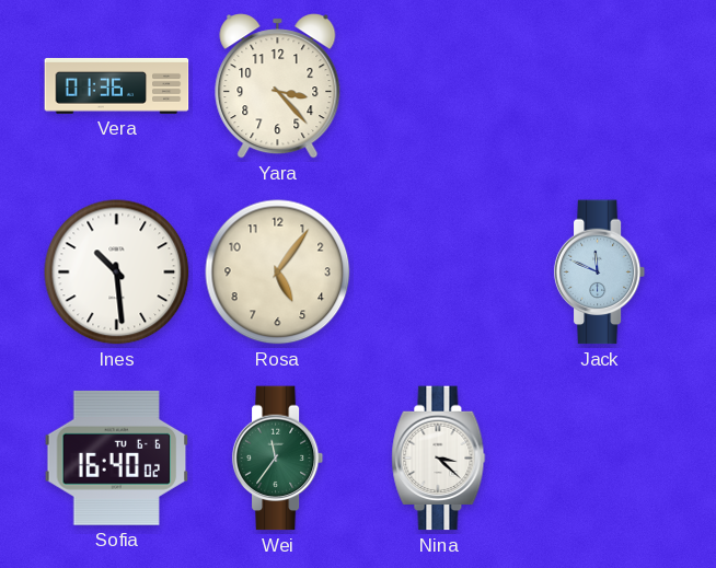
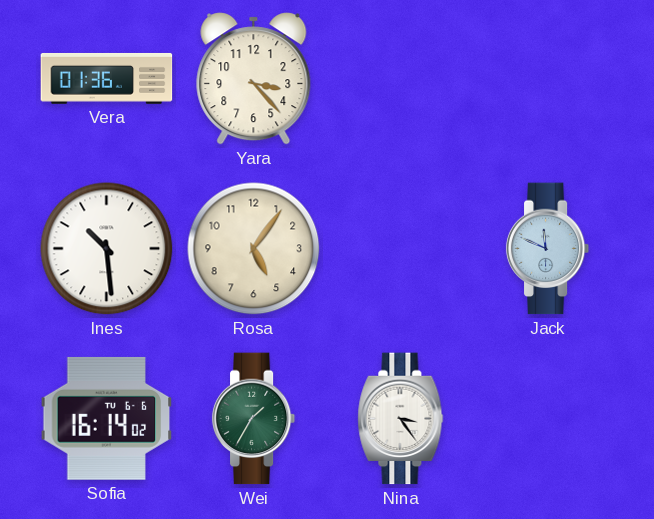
Sofia: 16:40 -> 16:14
Wei: 11:36 -> 1:35
Nina: 3:22 -> 3:24
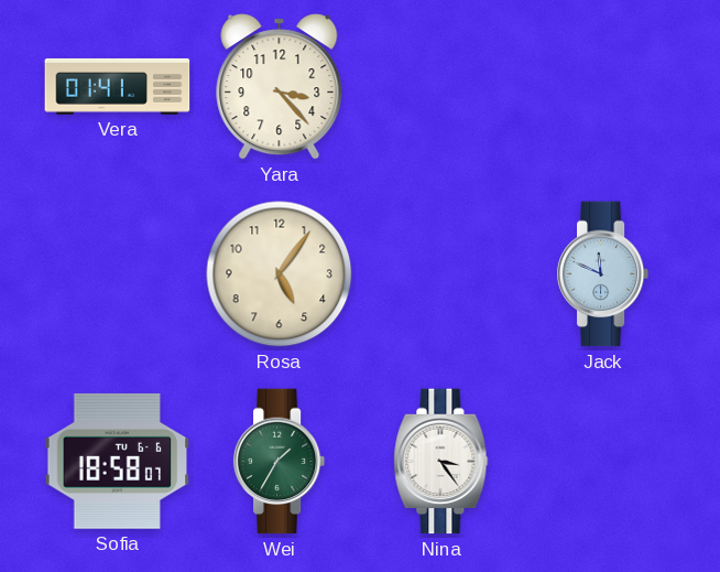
Vera: 01:36 -> 01:41
Ines: 10:29 -> none
Sofia: 16:14 -> 18:58
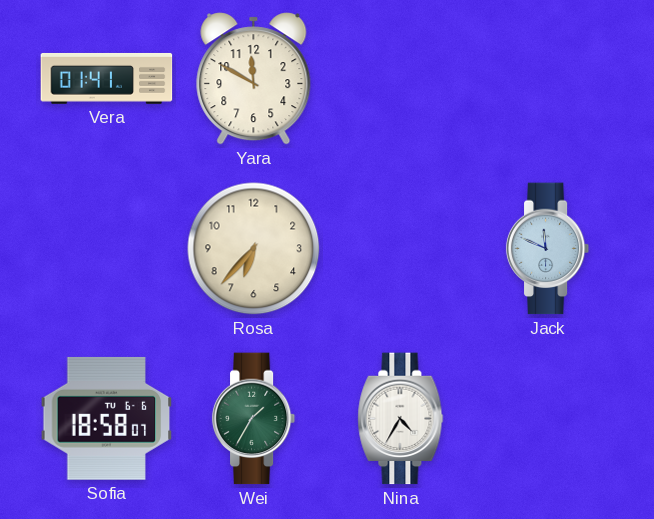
Yara: 3:23 -> 11:50
Rosa: 5:06 -> 6:37
Nina: 3:24 -> 4:35
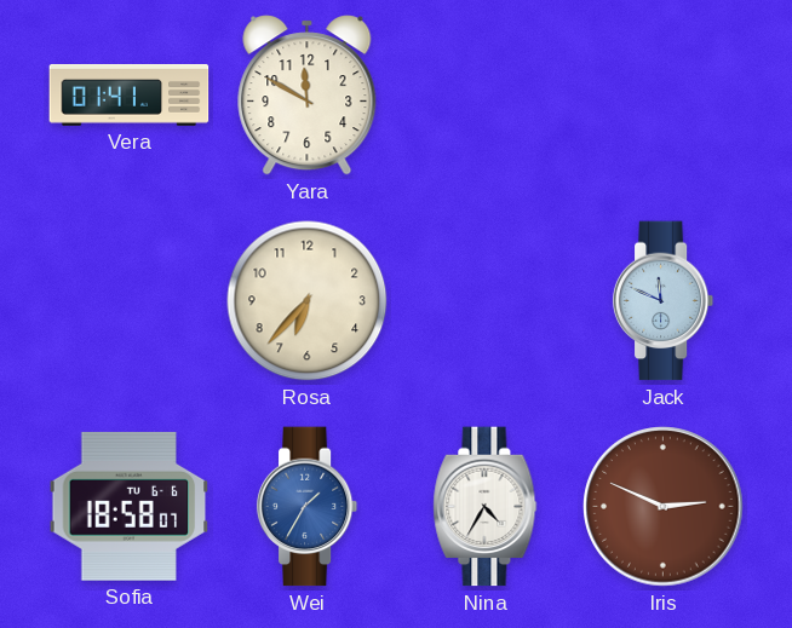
Wei dial: green -> blue
Iris: none -> 2:49
